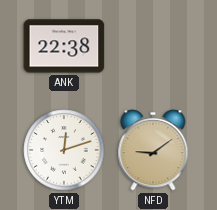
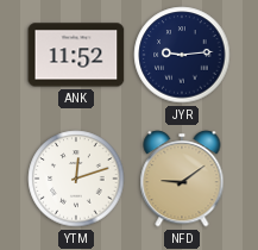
ANK: 22:38 -> 11:52
JYR: none -> 9:14
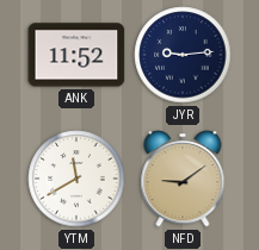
YTM: 12:12 -> 11:40
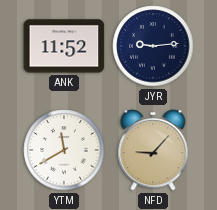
NFD: 9:09 -> 9:07
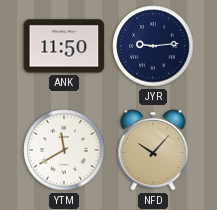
ANK: 11:52 -> 11:50
NFD: 9:07 -> 10:07
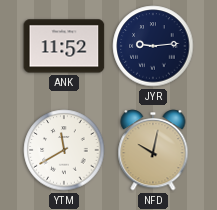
ANK: 11:50 -> 11:52
NFD: 10:07 -> 10:02
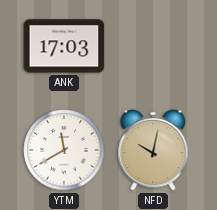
ANK: 11:52 -> 17:03
JYR: 9:14 -> none
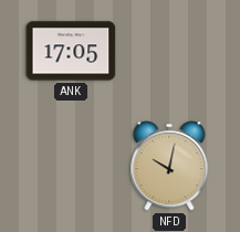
ANK: 17:03 -> 17:05
YTM: 11:40 -> none
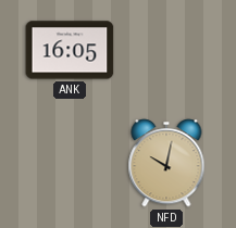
ANK: 17:05 -> 16:05
